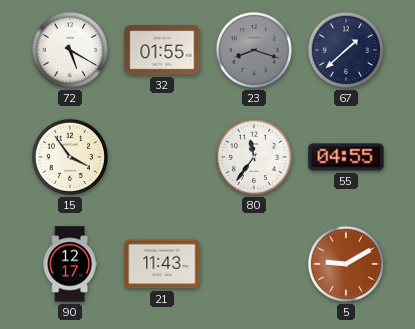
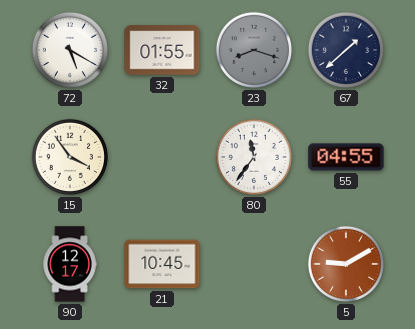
21: 11:43 -> 10:45
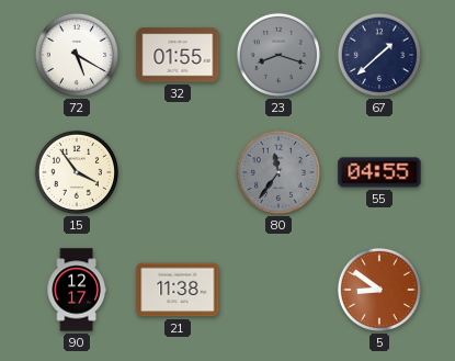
80 dial: white -> grey
21: 10:45 -> 11:38
5: 9:10 -> 8:51
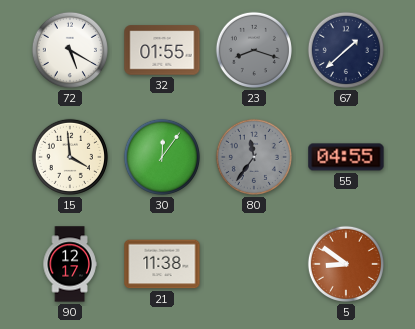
15: 3:54 -> 3:59
30: none -> 12:06
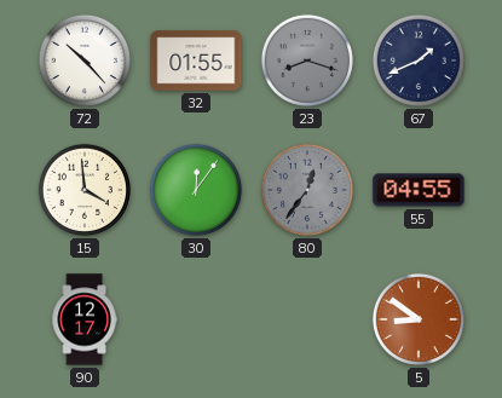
72: 5:20 -> 10:23
67: 1:38 -> 1:41
80: 11:36 -> 12:36
21: 11:38 -> none
